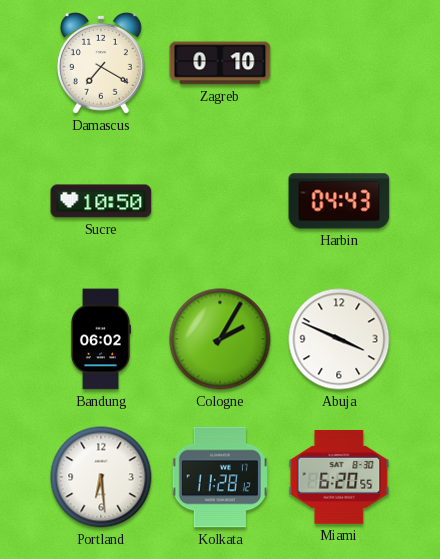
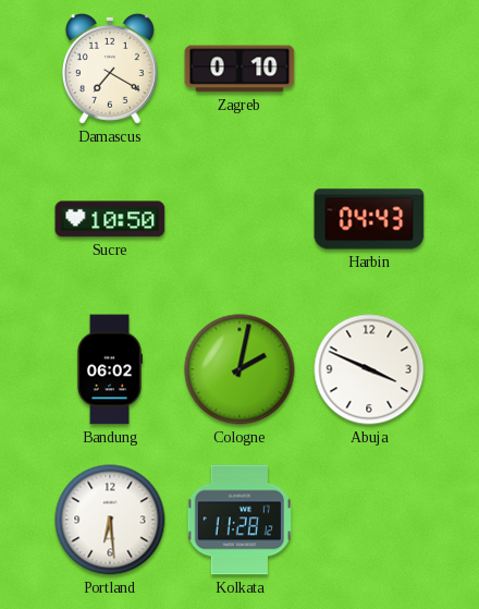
Cologne: 2:05 -> 2:02
Miami: 6:20 -> none
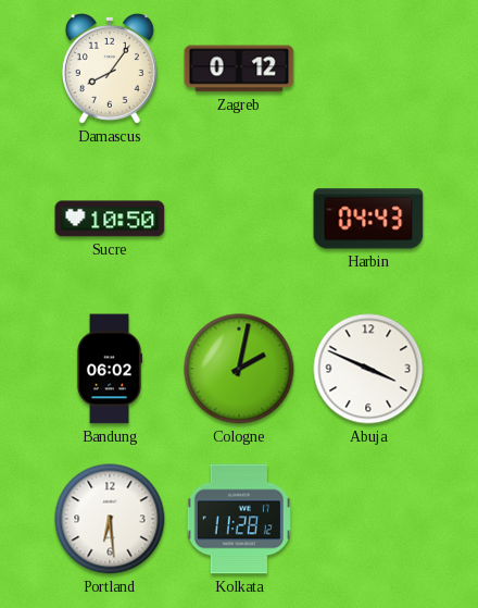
Damascus: 7:20 -> 8:06
Zagreb: 0:10 -> 0:12
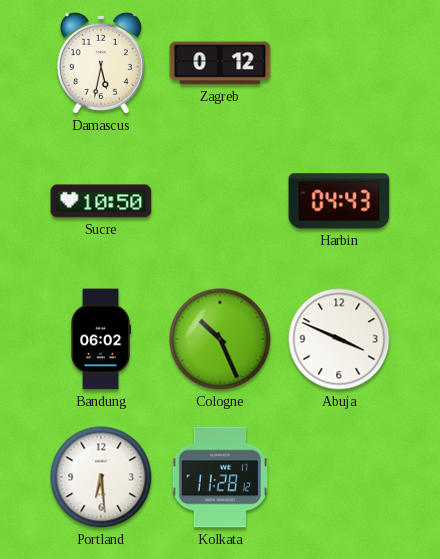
Damascus: 8:06 -> 5:32
Cologne: 2:02 -> 10:26
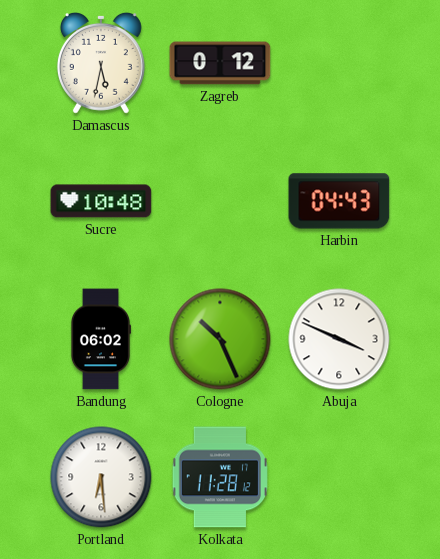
Sucre: 10:50 -> 10:48
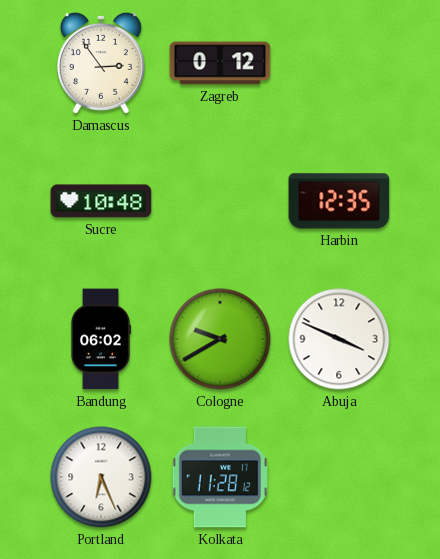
Damascus: 5:32 -> 2:54
Harbin: 04:43 -> 12:35
Cologne: 10:26 -> 9:40
Portland: 6:29 -> 6:26
